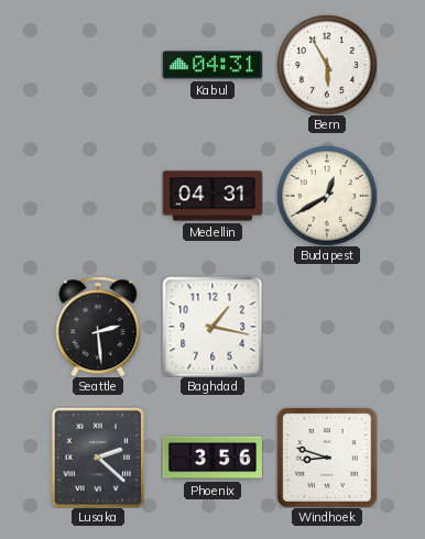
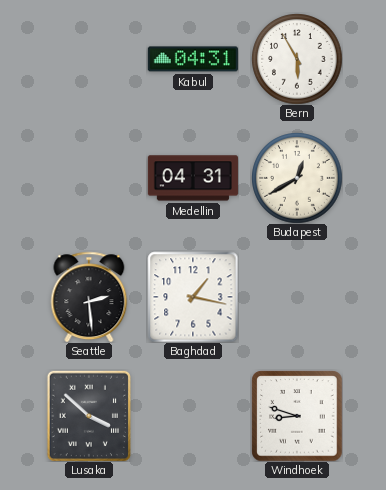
Lusaka: 2:22 -> 3:52
Phoenix: 3:56 -> none
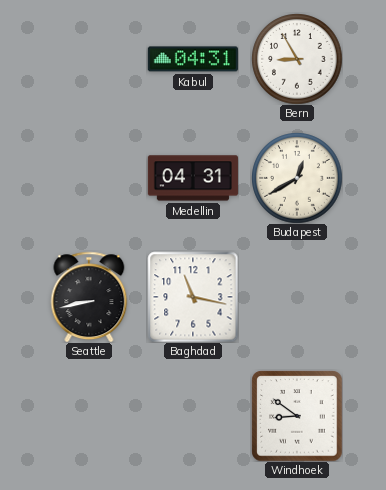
Bern: 5:55 -> 8:55
Seattle: 2:29 -> 8:43
Baghdad: 1:17 -> 11:17
Lusaka: 3:52 -> none
Windhoek: 8:48 -> 8:51
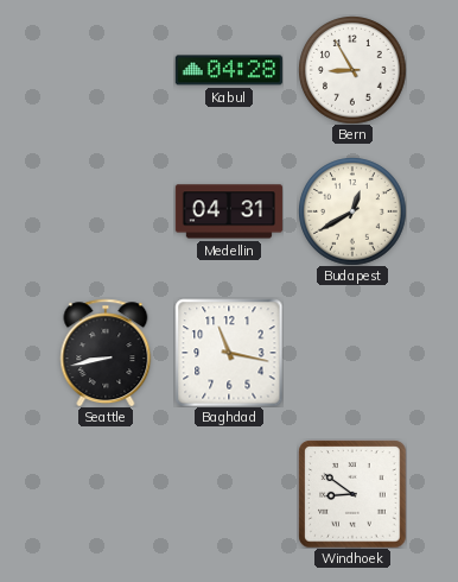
Kabul: 04:31 -> 04:28
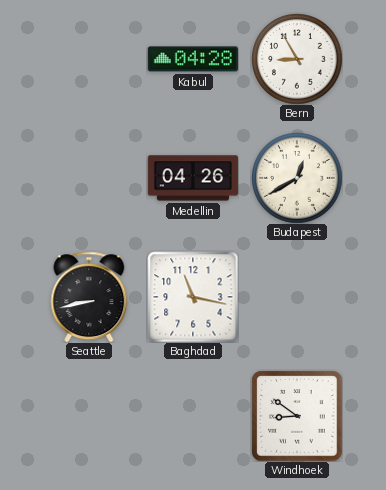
Medellin: 04:31 -> 04:26
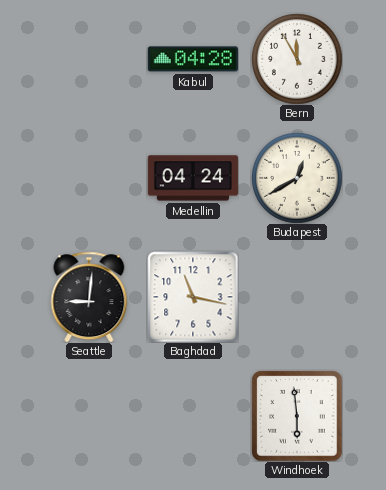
Bern: 8:55 -> 11:55
Medellin: 04:26 -> 04:24
Seattle: 8:43 -> 9:01
Windhoek: 8:51 -> 5:59
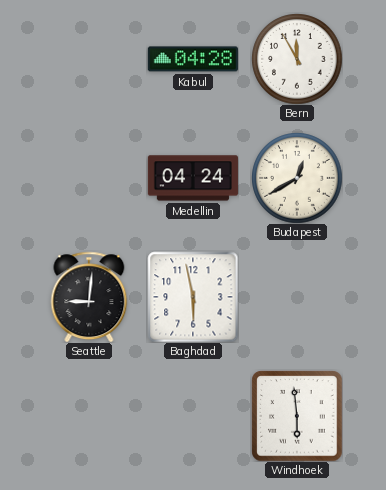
Baghdad: 11:17 -> 5:58
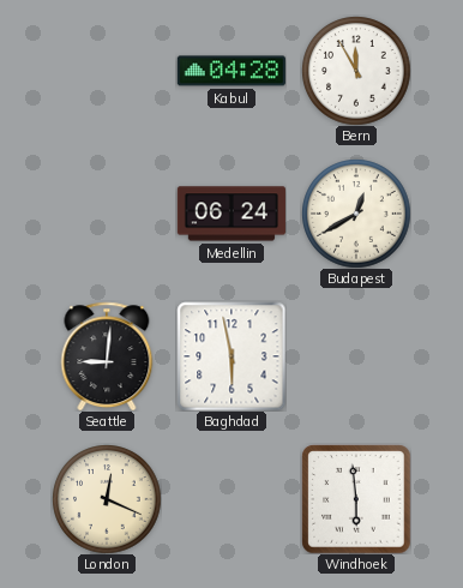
Medellin: 04:24 -> 06:24
London: none -> 12:19
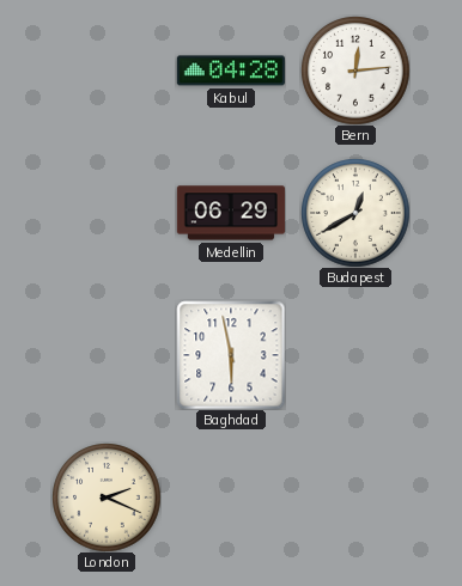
Bern: 11:55 -> 12:14
Medellin: 06:24 -> 06:29
Seattle: 9:01 -> none
London: 12:19 -> 2:19
Windhoek: 5:59 -> none
